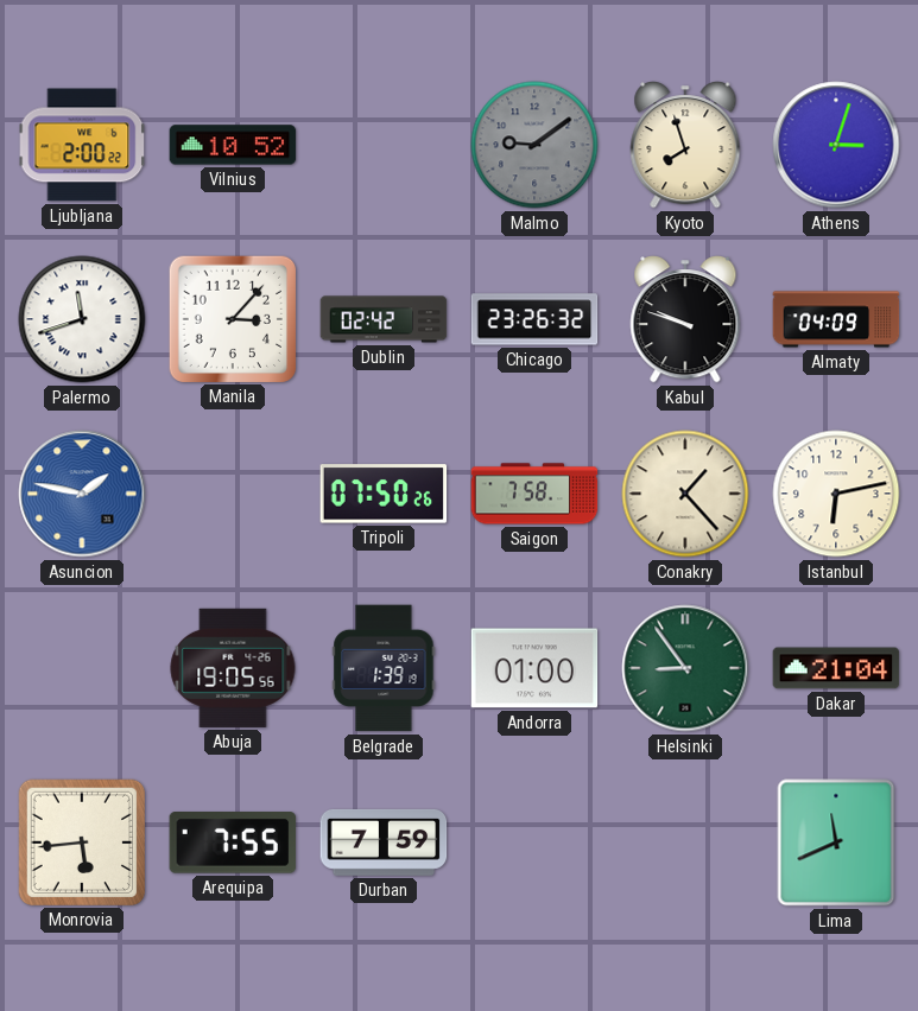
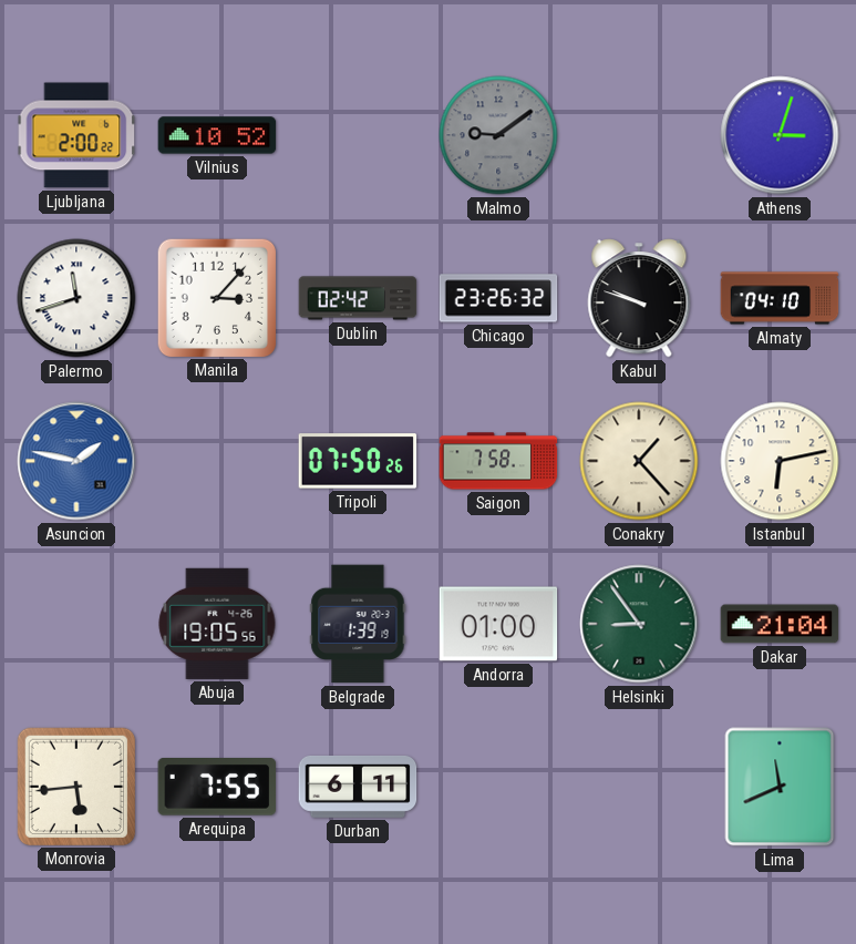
Kyoto: 7:57 -> none
Almaty: 04:09 -> 04:10
Durban: 7:59 -> 6:11
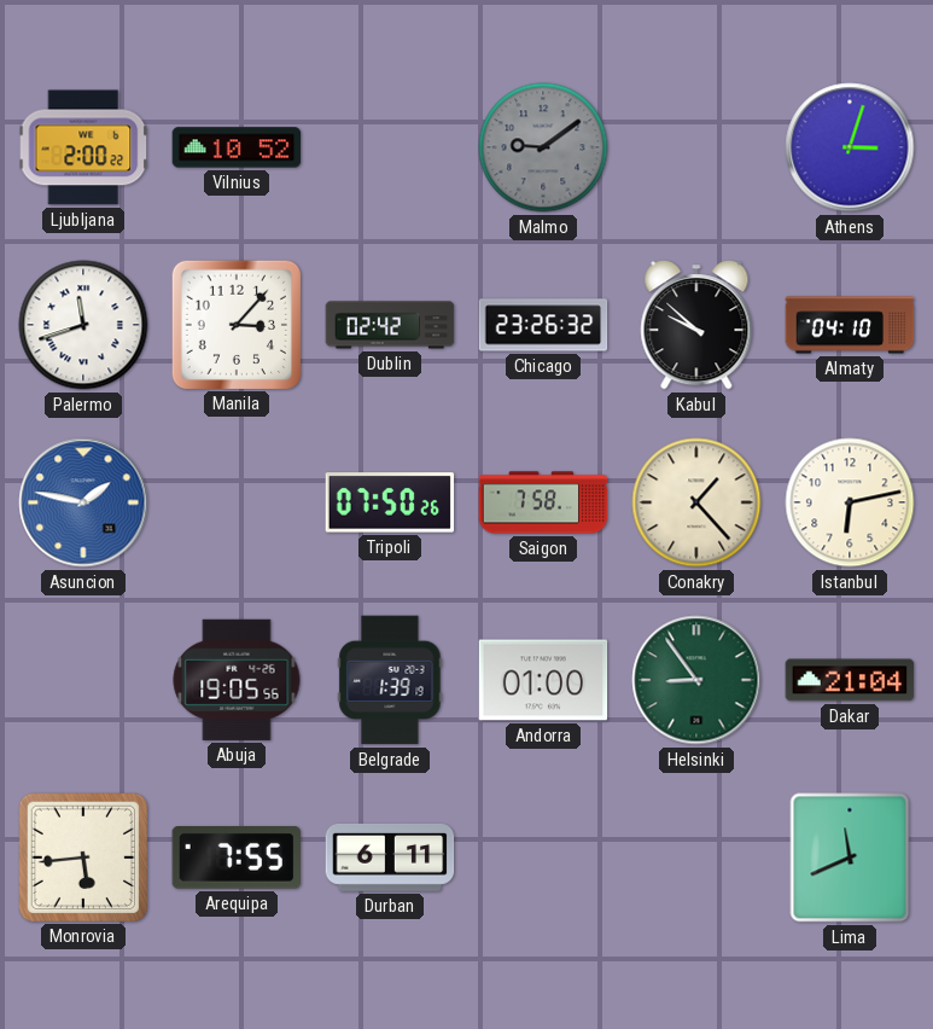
Kabul: 9:48 -> 9:52
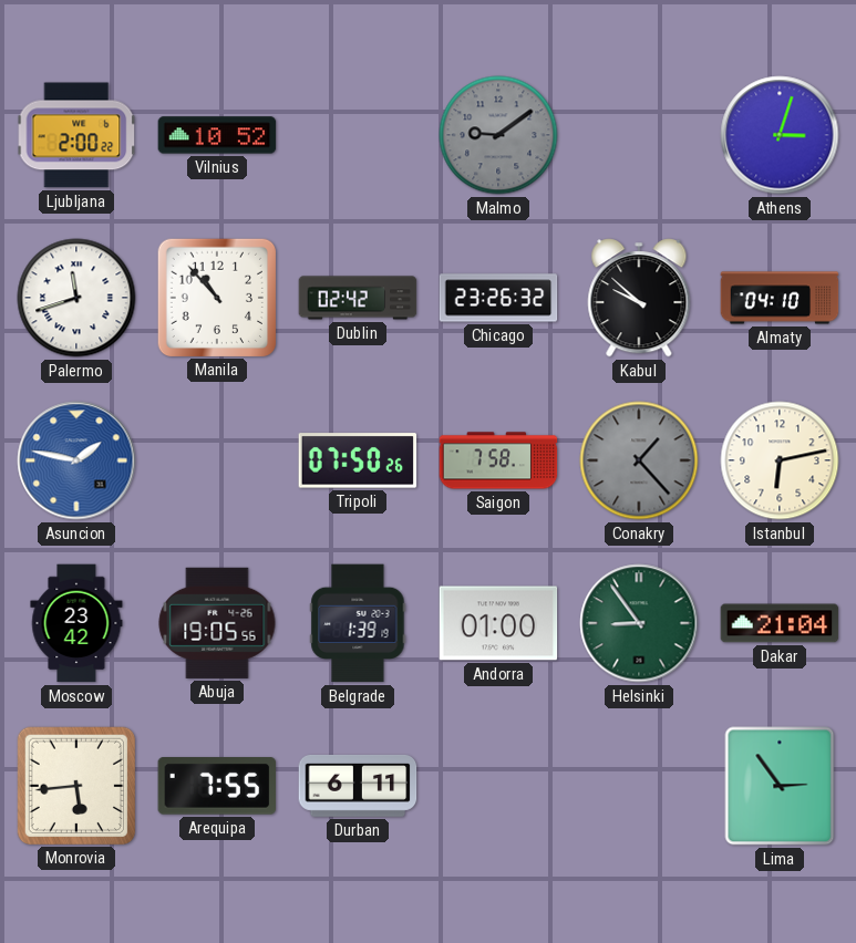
Manila: 3:07 -> 10:53
Conakry dial: cream -> grey
Moscow: none -> 23:42
Lima: 11:41 -> 2:54
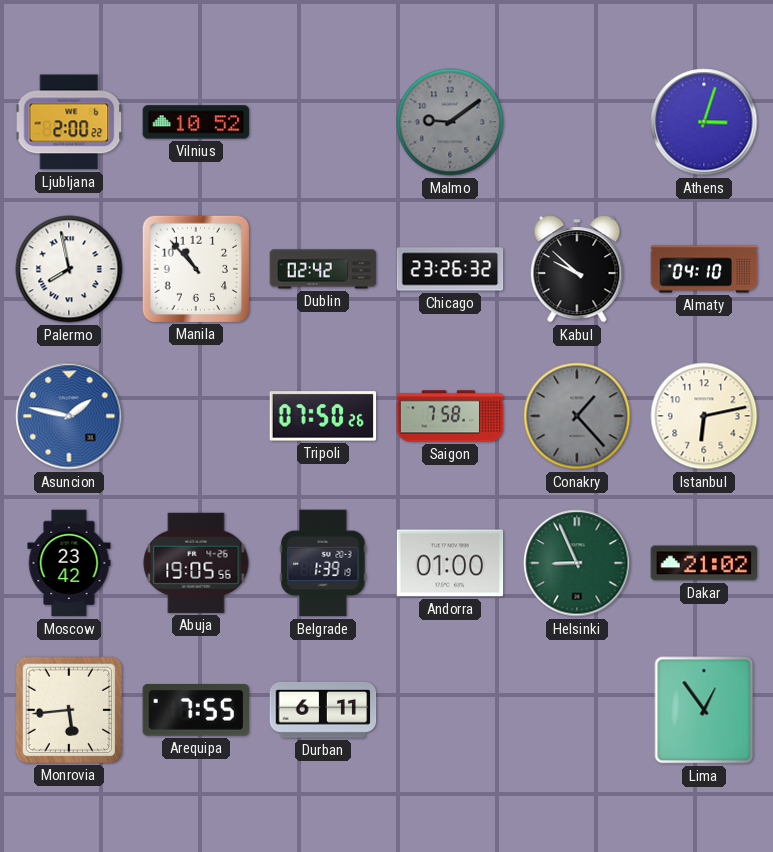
Palermo: 11:42 -> 7:58
Helsinki: 8:54 -> 8:56
Dakar: 21:04 -> 21:02
Lima: 2:54 -> 12:54
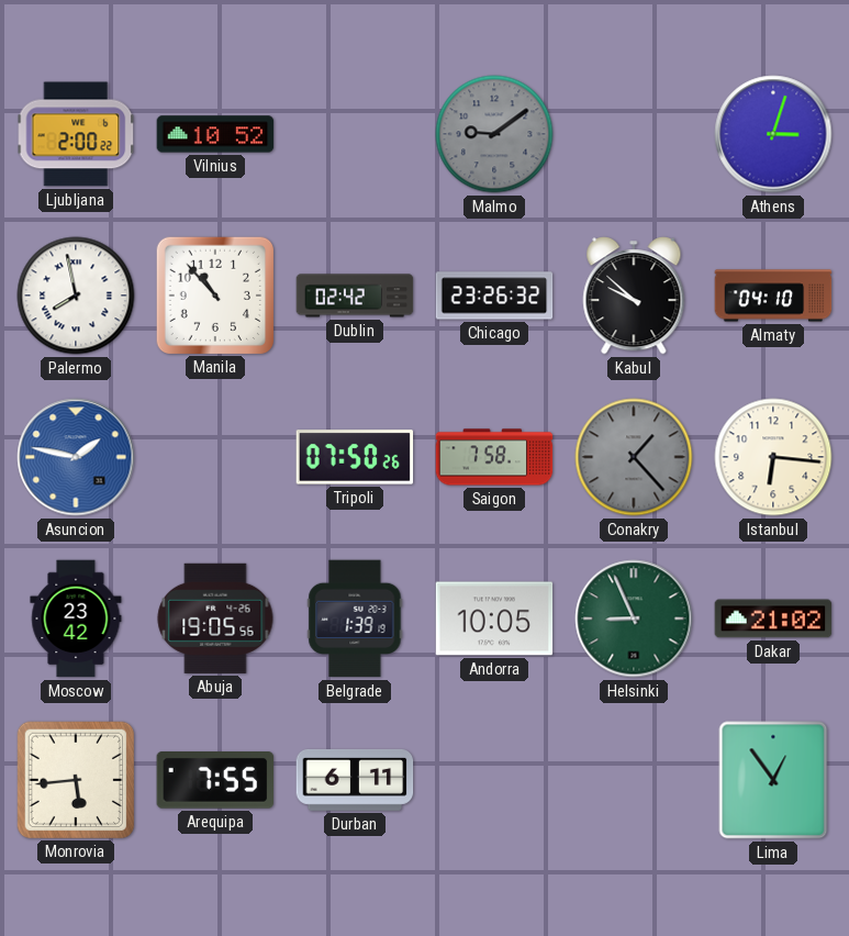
Istanbul: 6:13 -> 6:16
Andorra: 01:00 -> 10:05
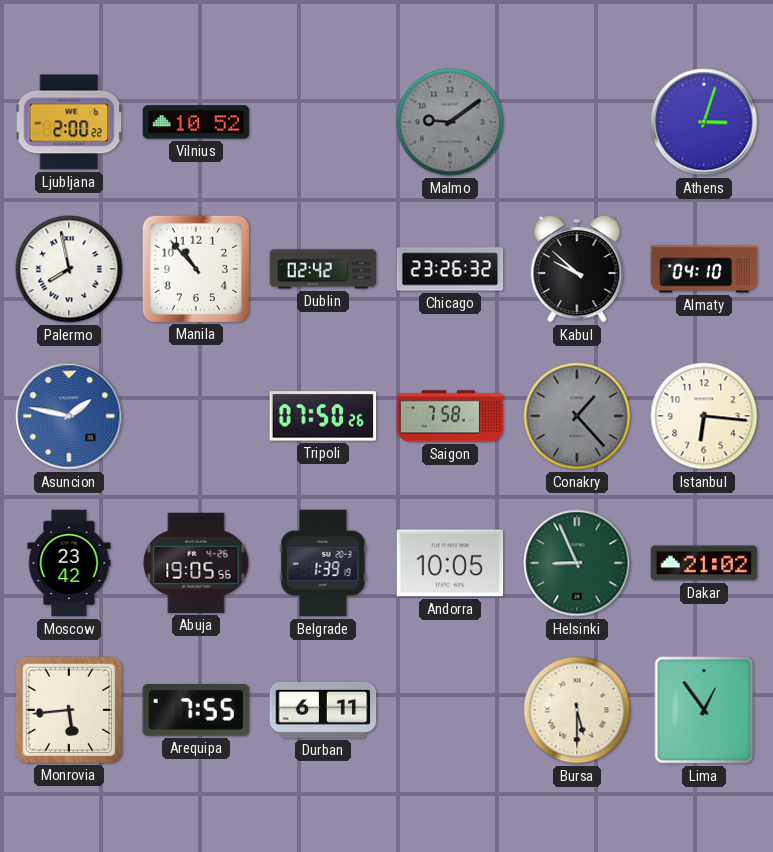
Bursa: none -> 5:30
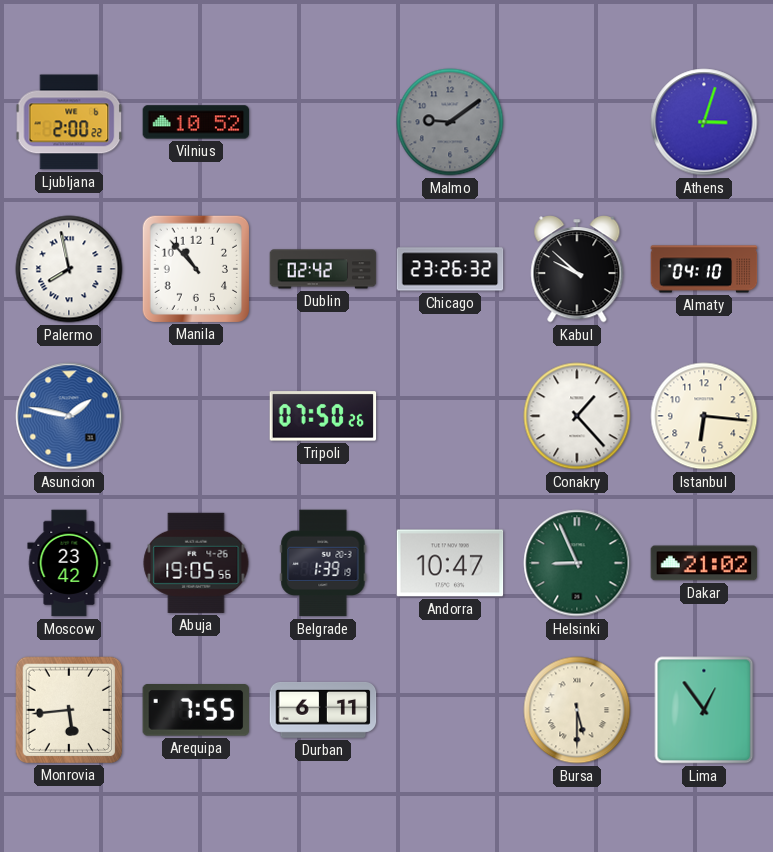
Saigon: 7:58 -> none
Conakry dial: grey -> white
Andorra: 10:05 -> 10:47
